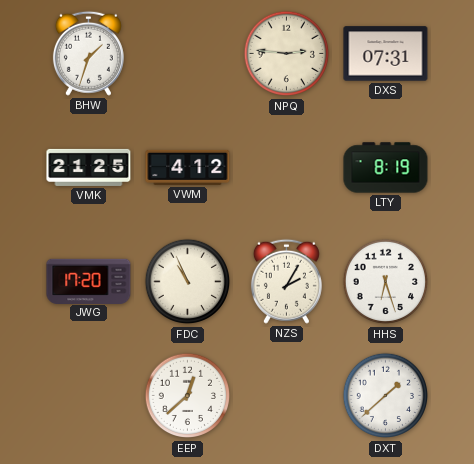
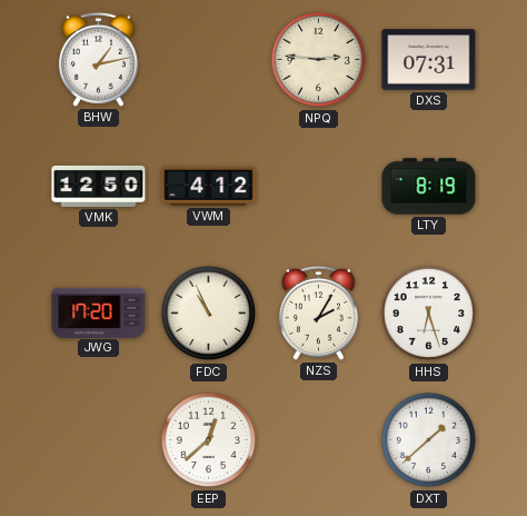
BHW: 1:33 -> 1:13
VMK: 21:25 -> 12:50
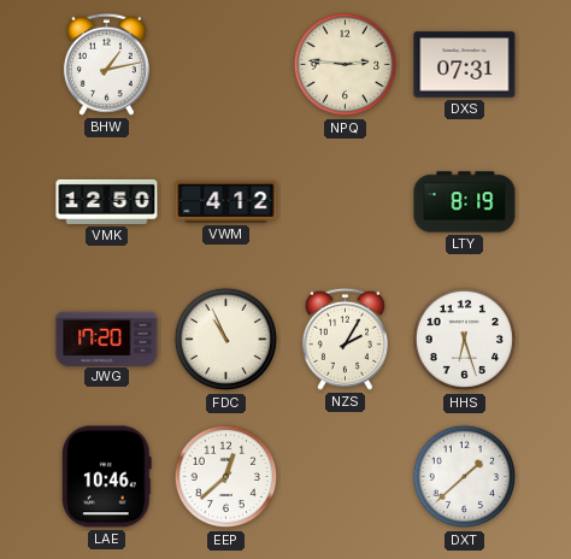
LAE: none -> 10:46
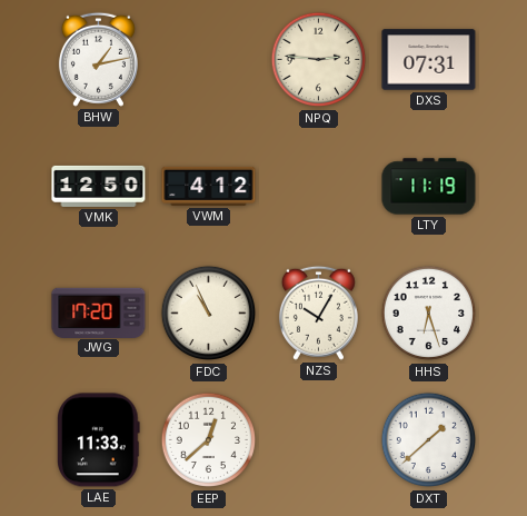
LTY: 8:19 -> 11:19
NZS: 2:05 -> 10:05
LAE: 10:46 -> 11:33
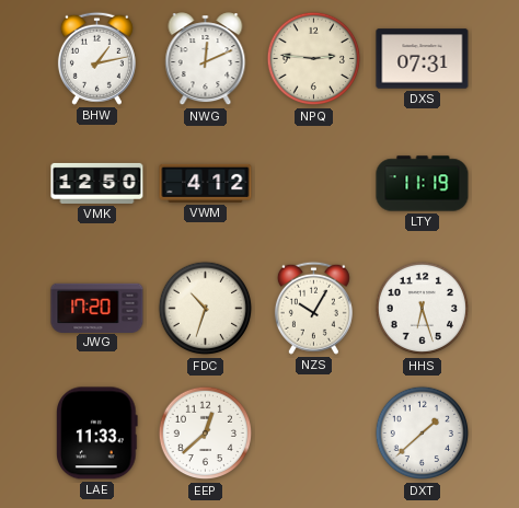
NWG: none -> 12:11
FDC: 10:56 -> 10:33
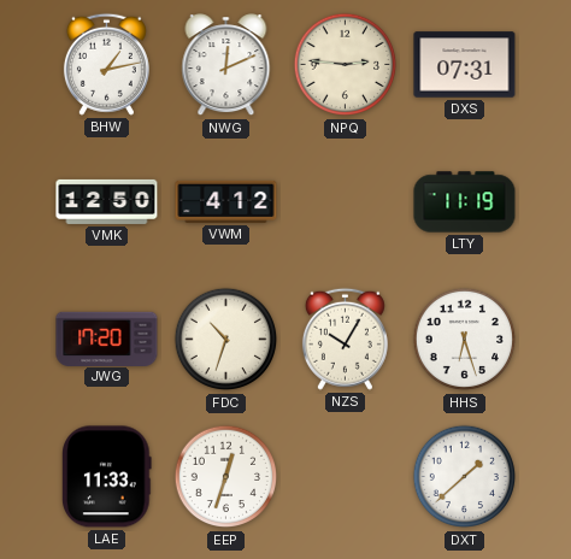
EEP: 12:38 -> 12:33
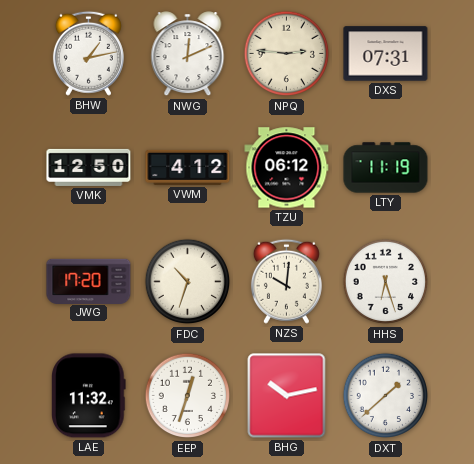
TZU: none -> 06:12
NZS: 10:05 -> 10:01
LAE: 11:33 -> 11:32
BHG: none -> 10:13
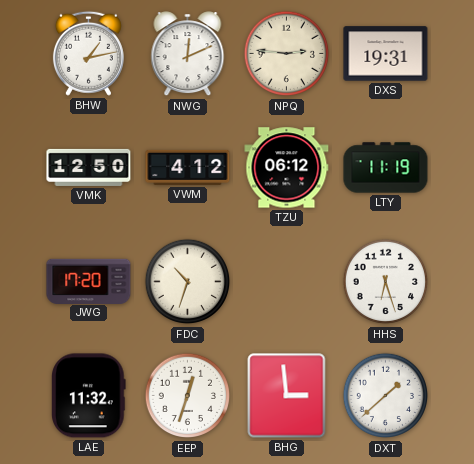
DXS: 07:31 -> 19:31
NZS: 10:01 -> none
BHG: 10:13 -> 2:59
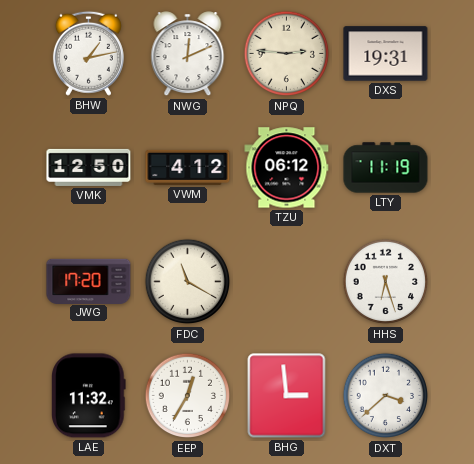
FDC: 10:33 -> 11:20
EEP: 12:33 -> 12:35
DXT: 1:38 -> 3:38
